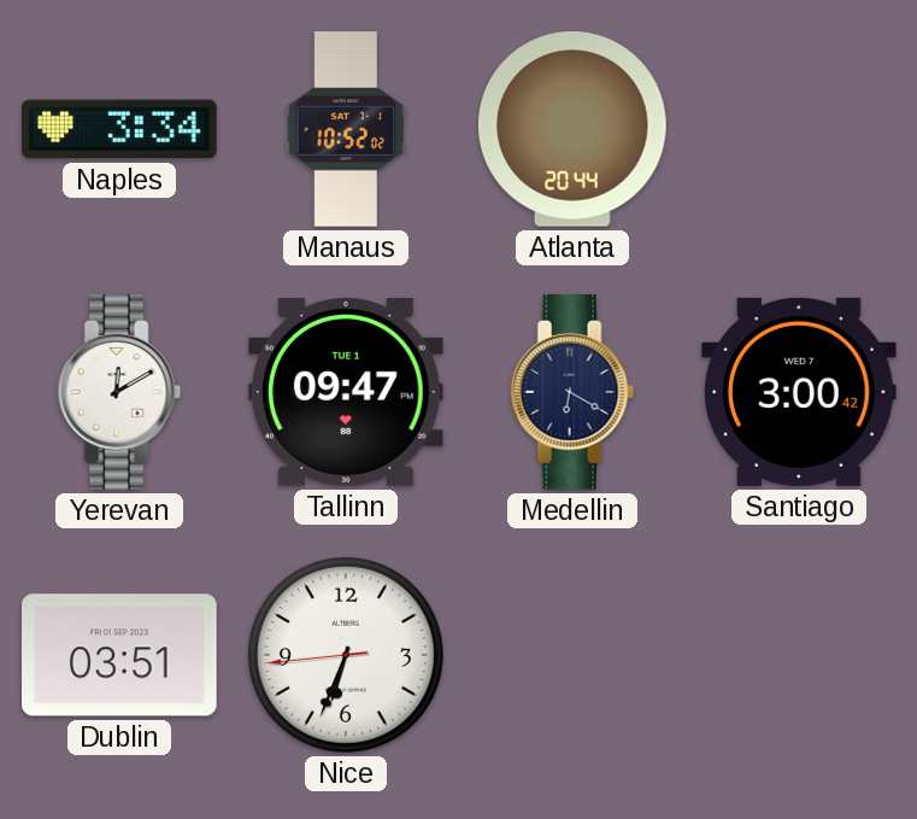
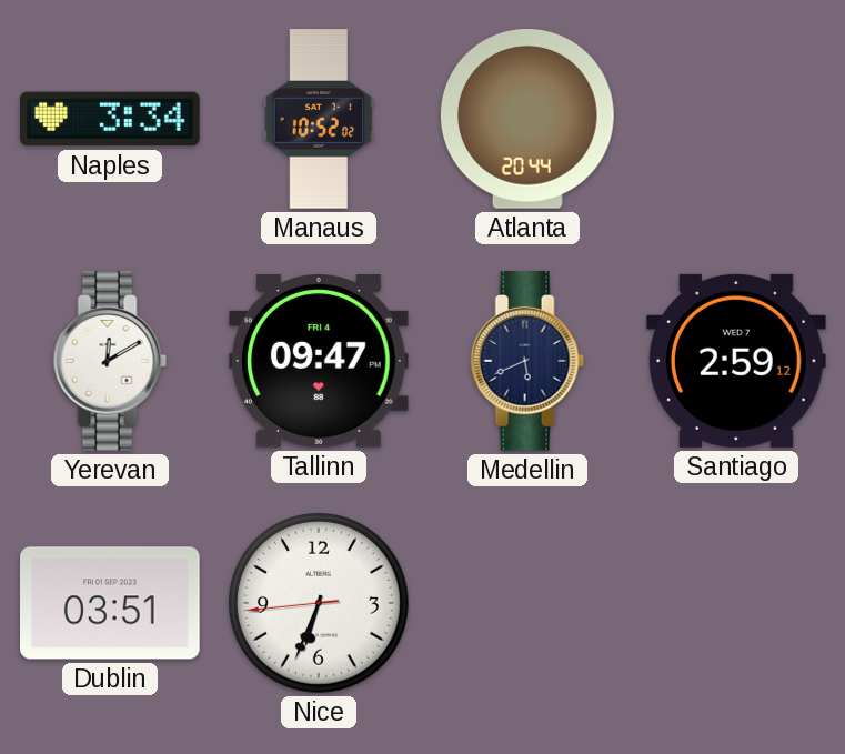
Tallinn date: TUE 1 -> FRI 4
Medellin: 6:20 -> 5:41
Santiago: 3:00 -> 2:59
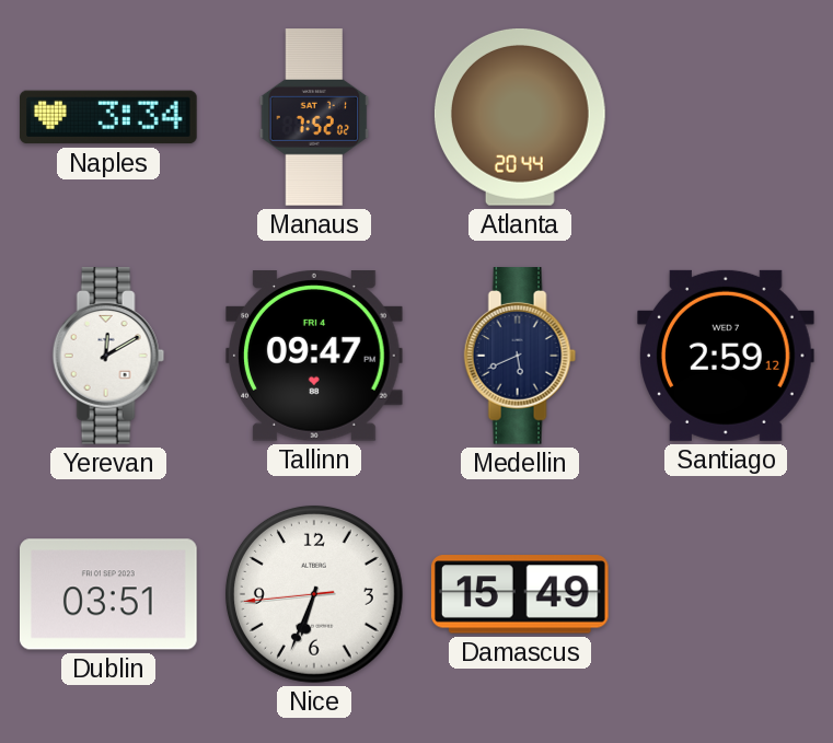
Manaus: 10:52 -> 7:52
Damascus: none -> 15:49
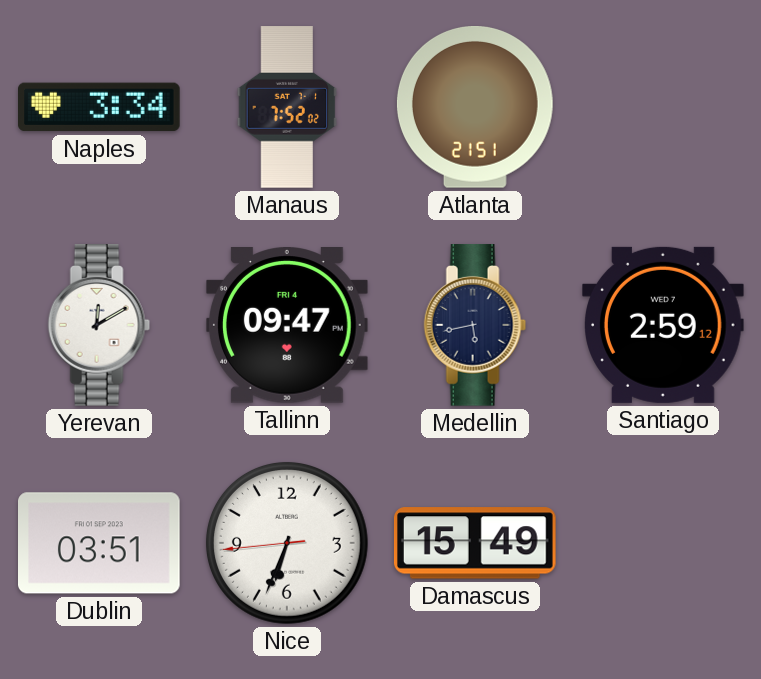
Atlanta: 20:44 -> 21:51
Medellin: 5:41 -> 5:43
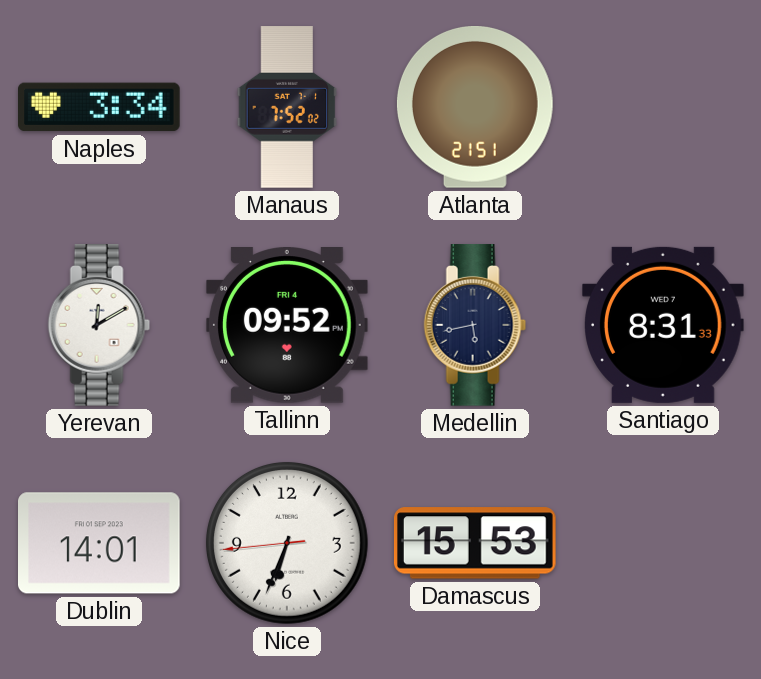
Tallinn: 09:47 -> 09:52
Santiago: 2:59 -> 8:31
Dublin: 03:51 -> 14:01
Damascus: 15:49 -> 15:53
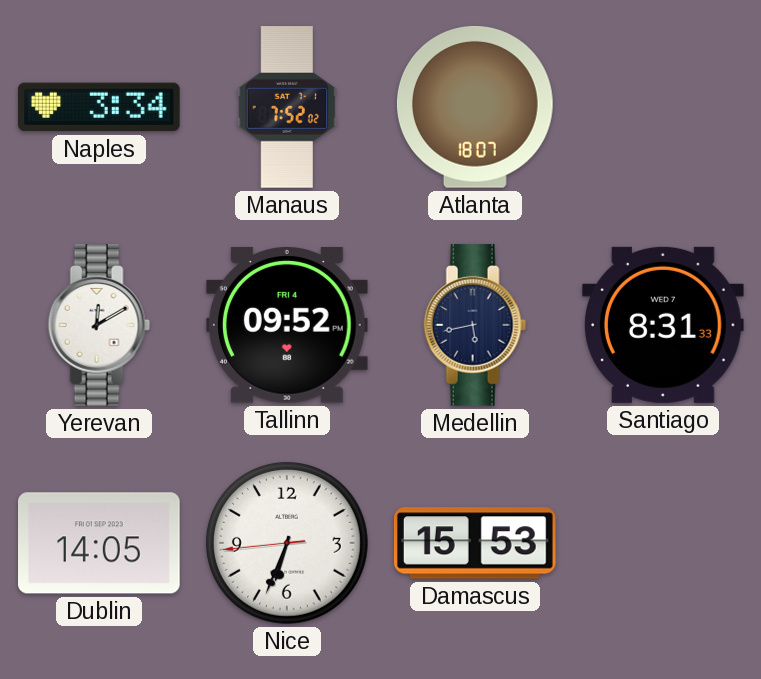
Atlanta: 21:51 -> 18:07
Dublin: 14:01 -> 14:05
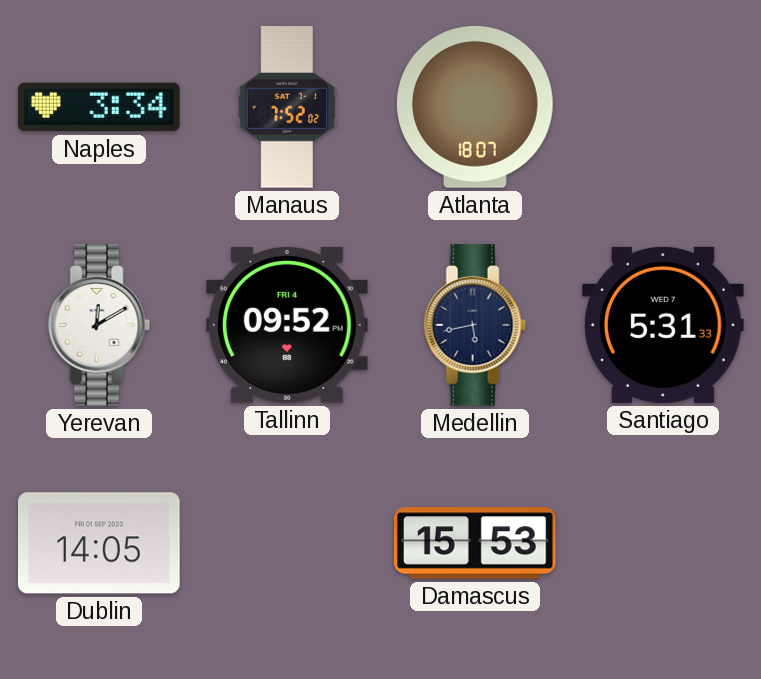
Santiago: 8:31 -> 5:31
Nice: 6:33 -> none
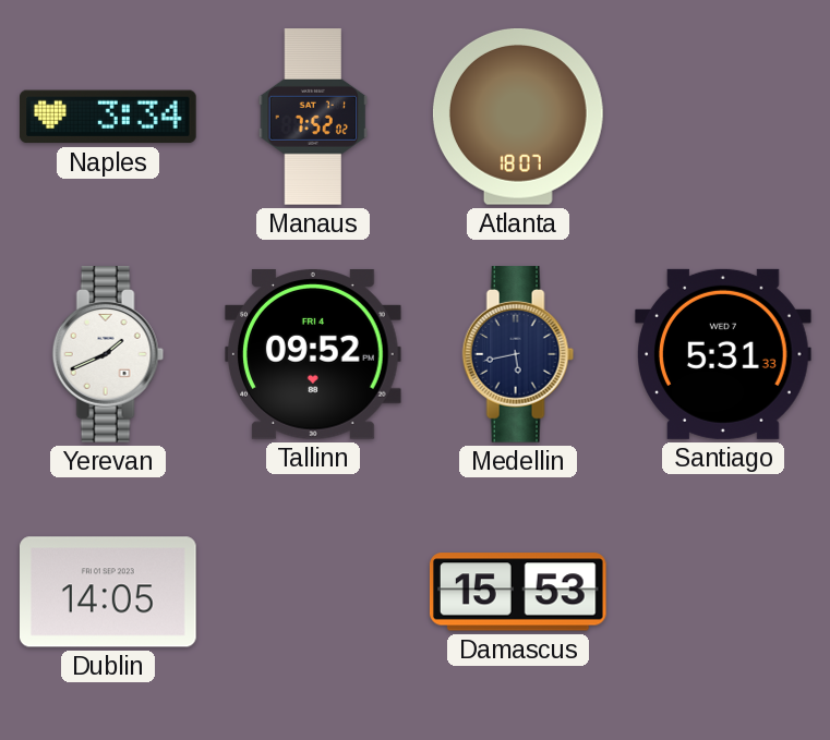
Yerevan: 12:10 -> 1:41
